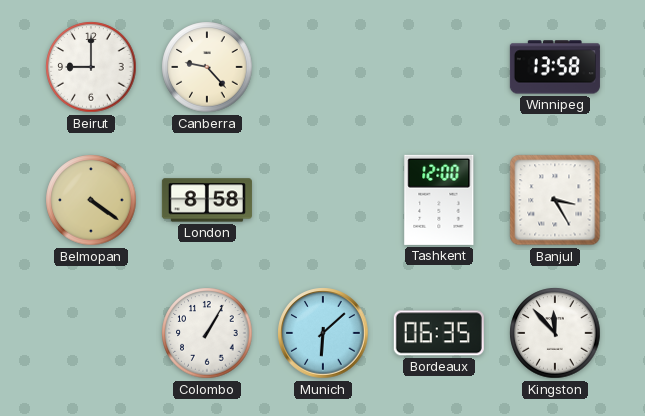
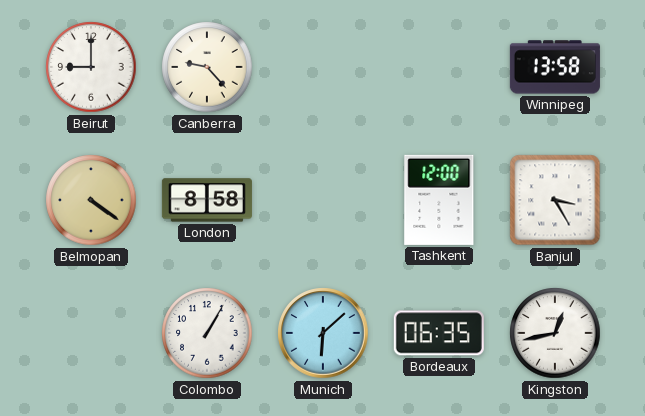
Kingston: 11:53 -> 12:43
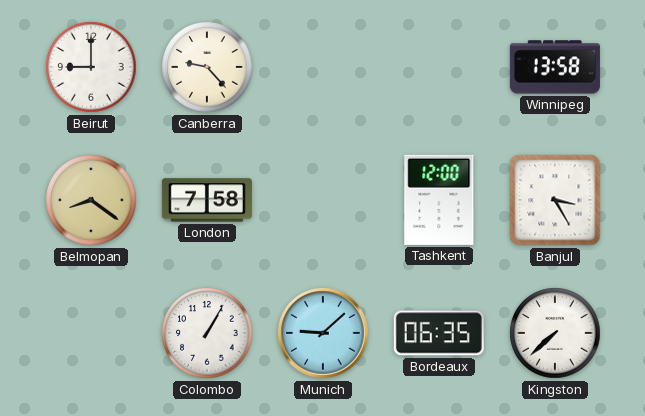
Belmopan: 4:21 -> 8:21
London: 8:58 -> 7:58
Munich: 6:08 -> 9:08
Kingston: 12:43 -> 7:38
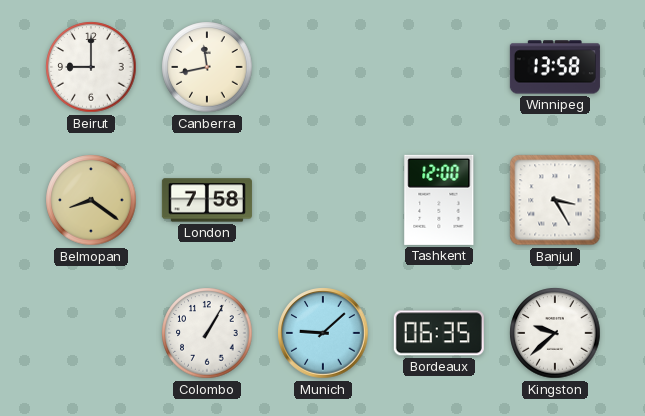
Canberra: 9:23 -> 11:43
Kingston: 7:38 -> 9:38
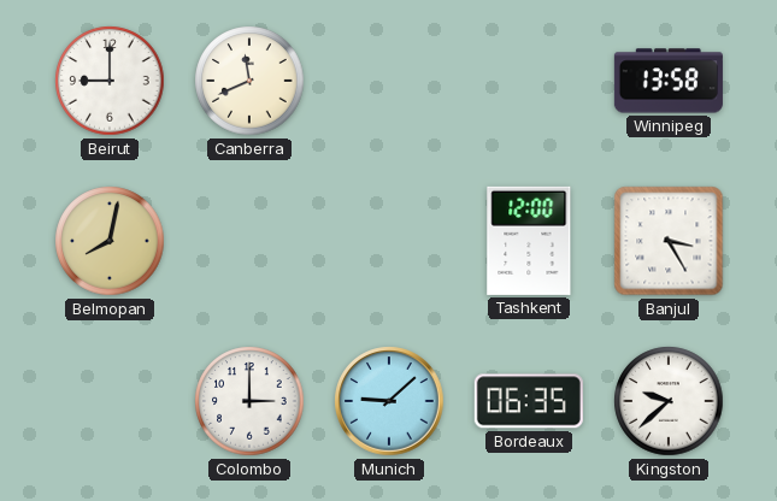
Canberra: 11:43 -> 11:41
Belmopan: 8:21 -> 8:02
London: 7:58 -> none
Colombo: 1:05 -> 3:00
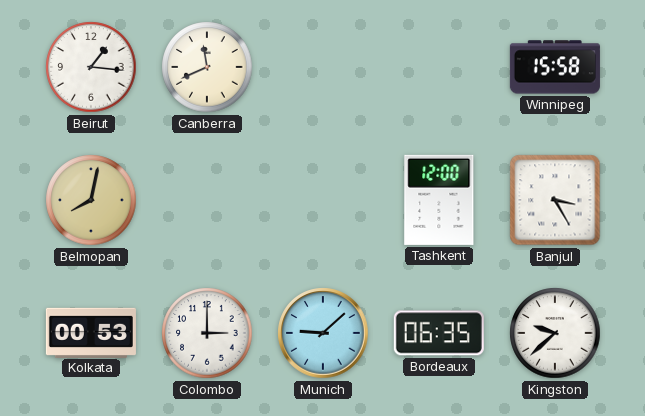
Beirut: 9:00 -> 1:16
Winnipeg: 13:58 -> 15:58
Kolkata: none -> 00:53
